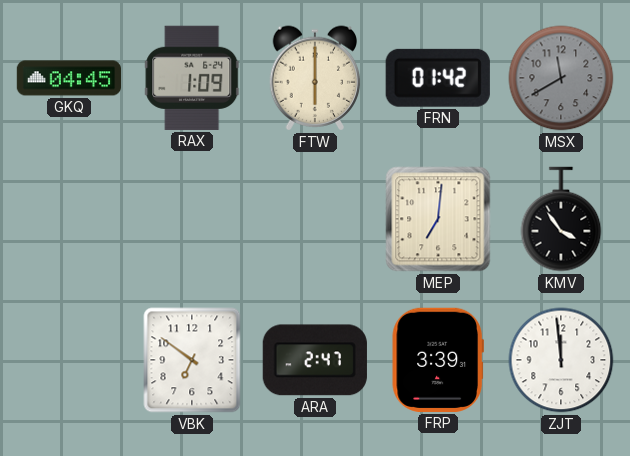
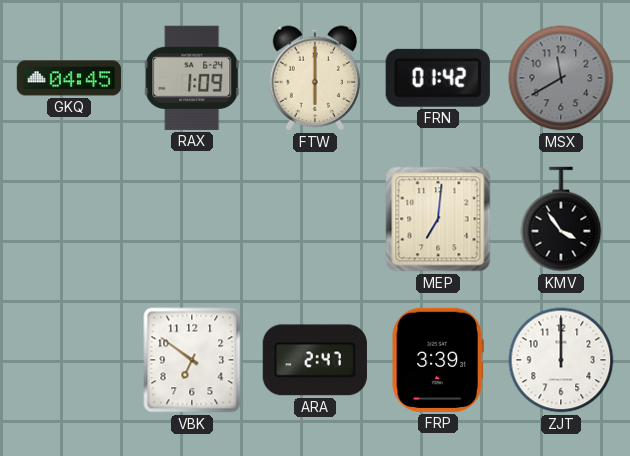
ZJT: 11:59 -> 12:00
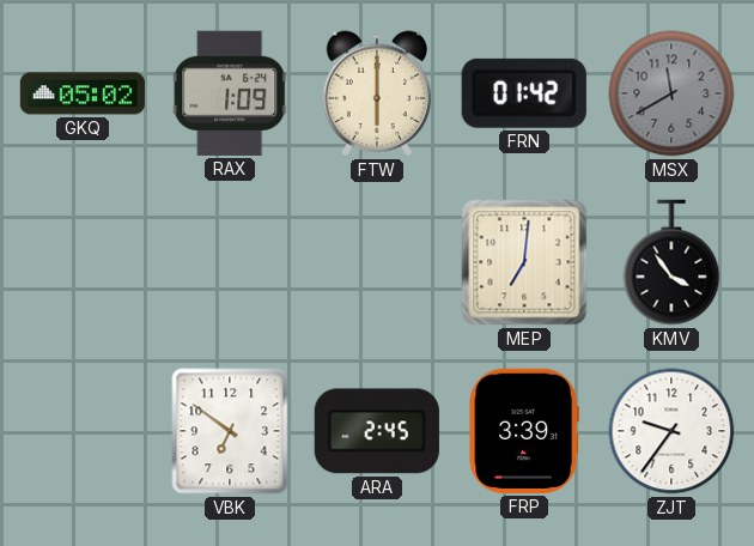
GKQ: 04:45 -> 05:02
ARA: 2:47 -> 2:45
ZJT: 12:00 -> 9:36
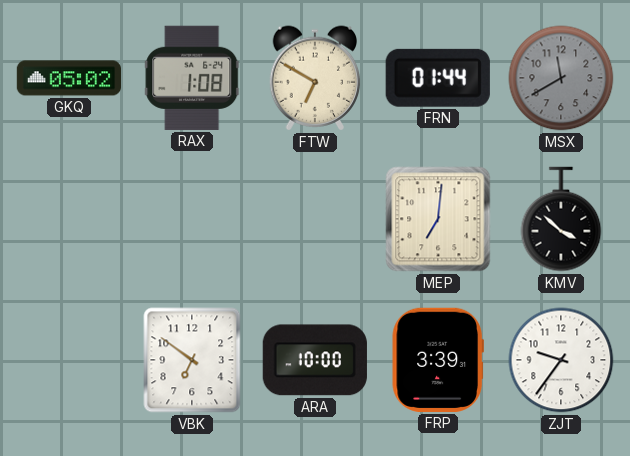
RAX: 1:09 -> 1:08
FTW: 6:00 -> 6:50
FRN: 01:42 -> 01:44
KMV: 3:54 -> 3:52
ARA: 2:45 -> 10:00
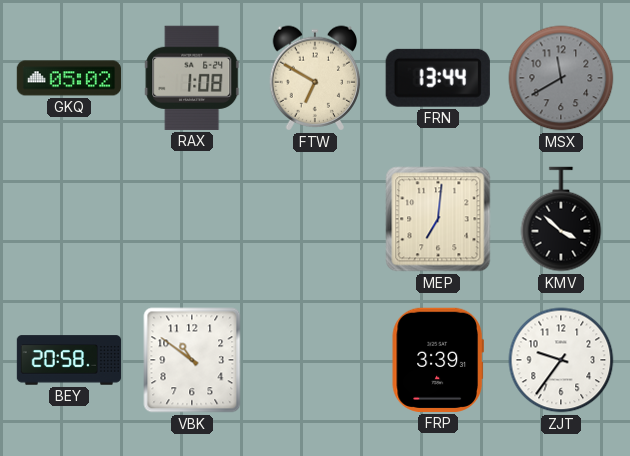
FRN: 01:44 -> 13:44
BEY: none -> 20:58
VBK: 6:51 -> 10:51
ARA: 10:00 -> none
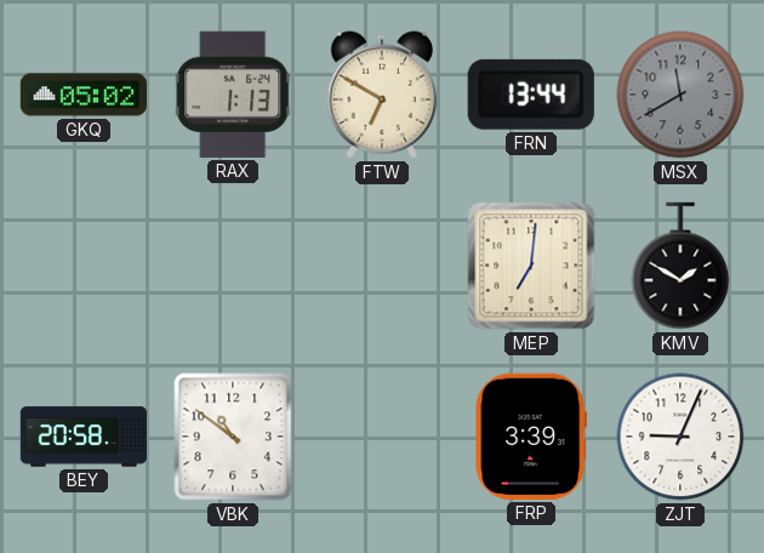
RAX: 1:08 -> 1:13
KMV: 3:52 -> 1:50
ZJT: 9:36 -> 9:04
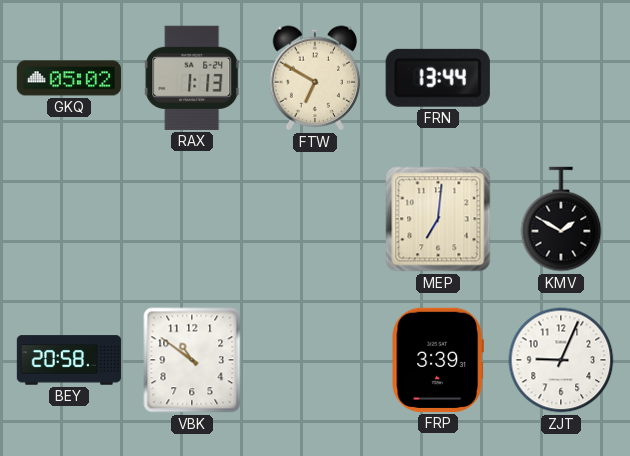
MSX: 11:40 -> none
